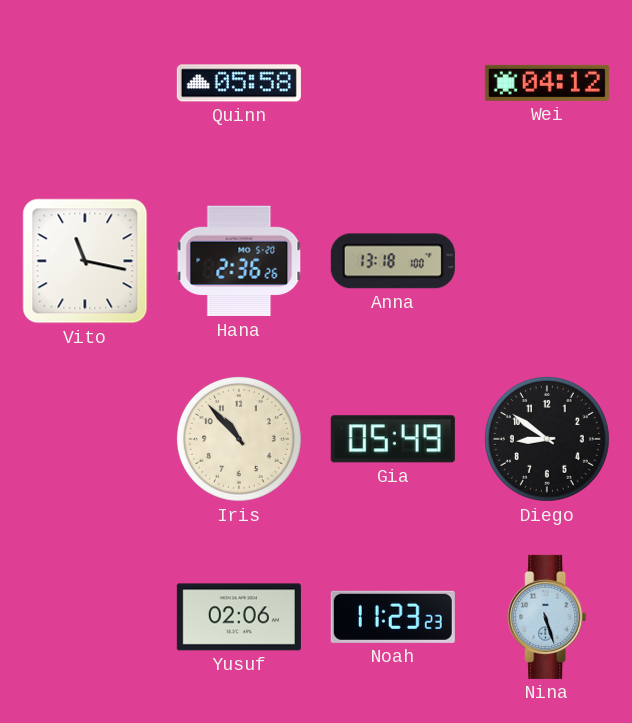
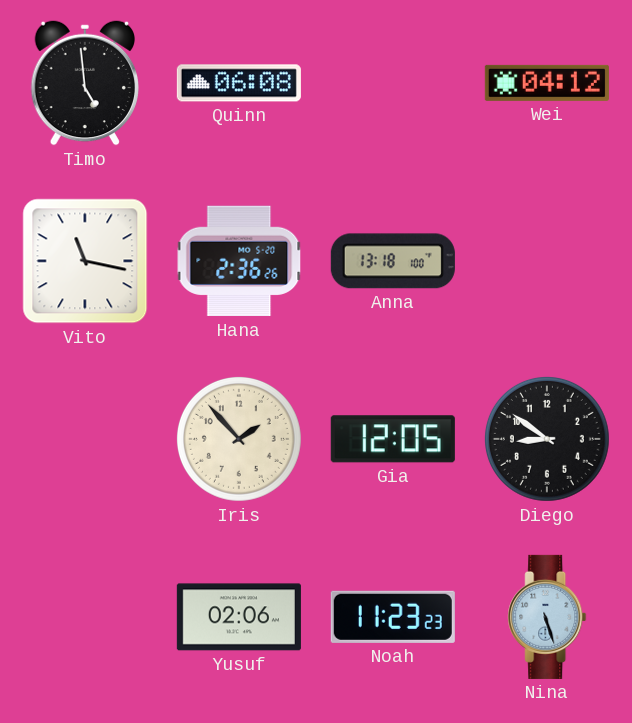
Timo: none -> 4:59
Quinn: 05:58 -> 06:08
Iris: 10:53 -> 1:53
Gia: 05:49 -> 12:05
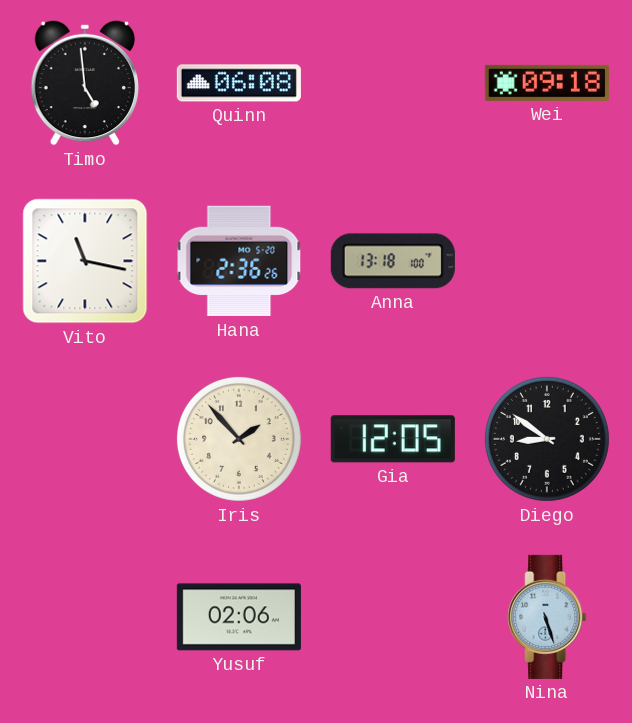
Wei: 04:12 -> 09:18
Noah: 11:23 -> none
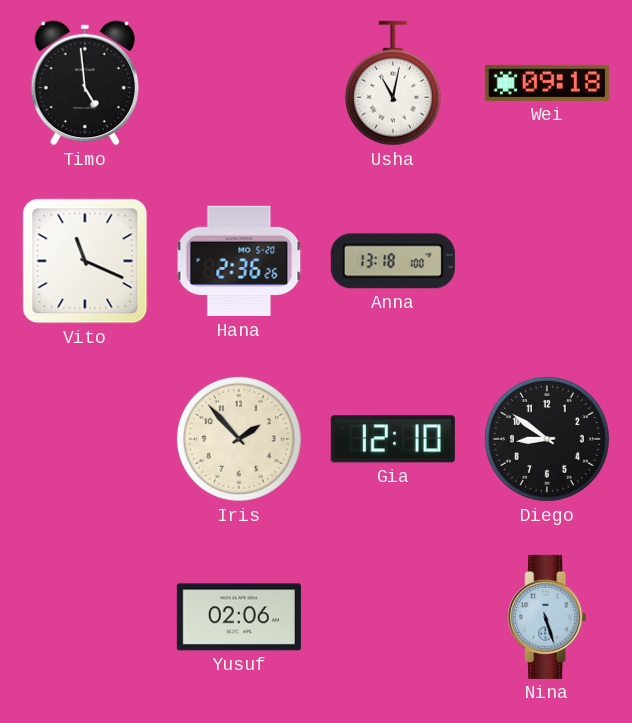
Quinn: 06:08 -> none
Usha: none -> 11:02
Vito: 11:17 -> 11:19
Gia: 12:05 -> 12:10
